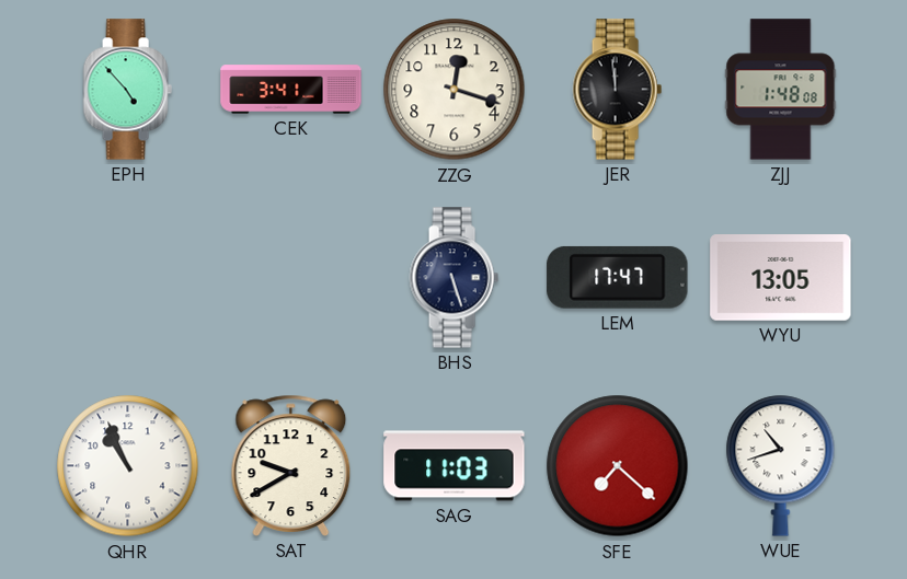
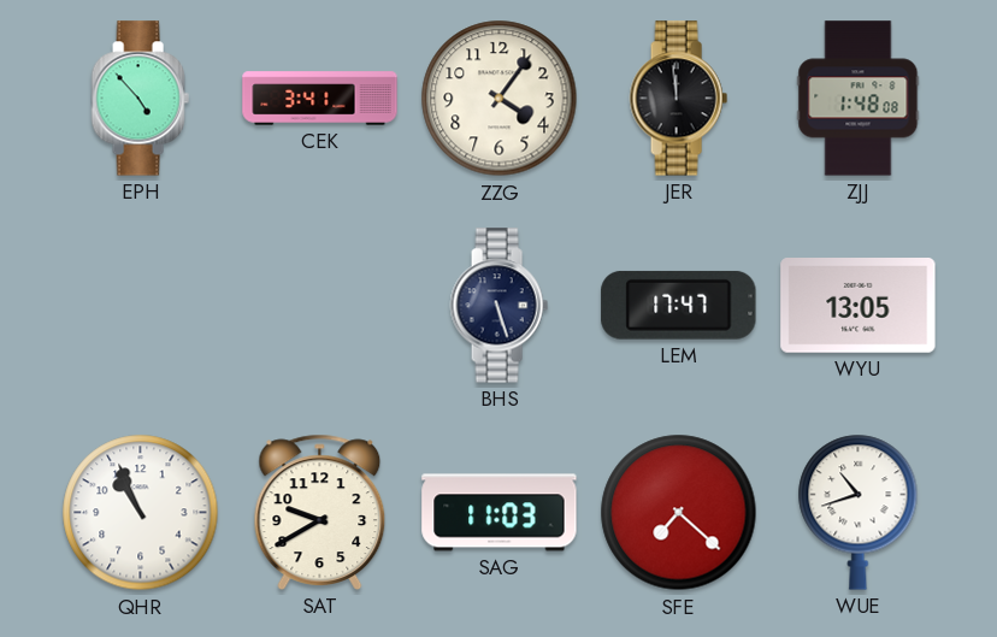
ZZG: 12:18 -> 4:06
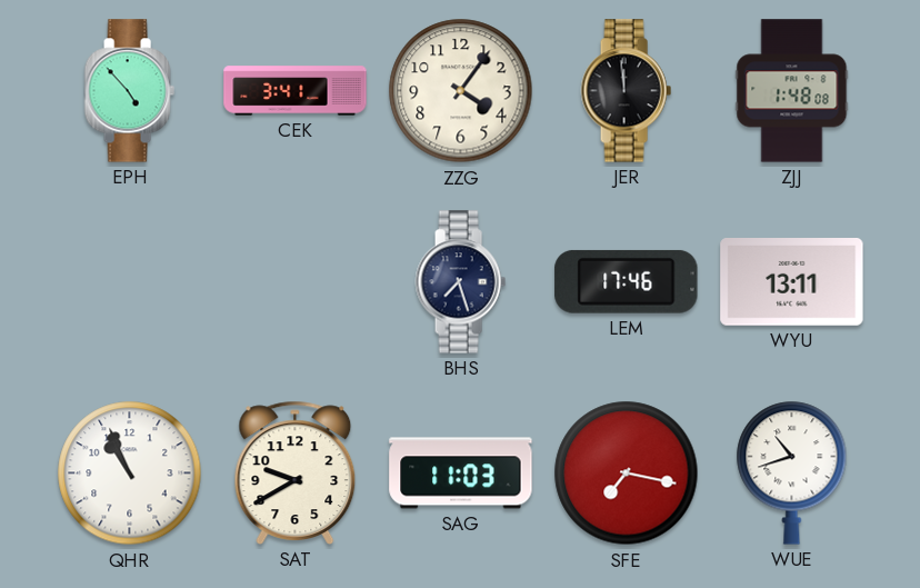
BHS: 5:27 -> 7:27
LEM: 17:47 -> 17:46
WYU: 13:05 -> 13:11
SFE: 7:22 -> 7:17
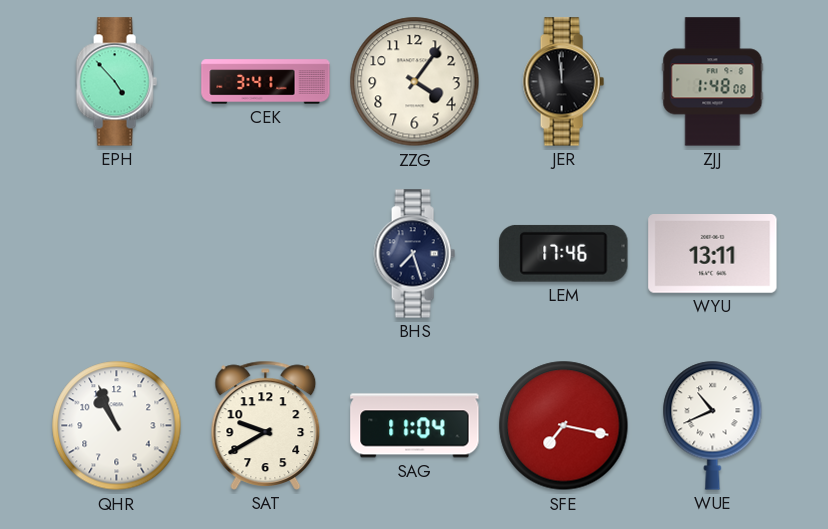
SAG: 11:03 -> 11:04
WUE: 10:42 -> 10:41
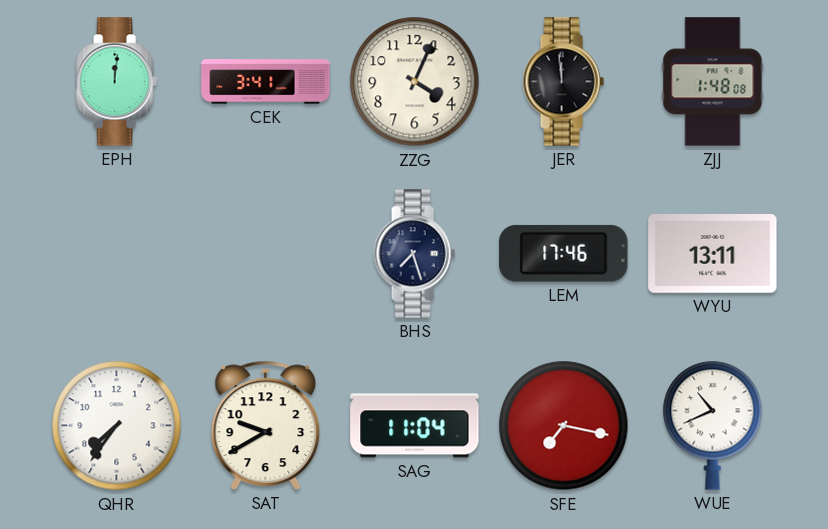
EPH: 4:53 -> 12:01
ZZG: 4:06 -> 4:04
QHR: 10:56 -> 7:36
